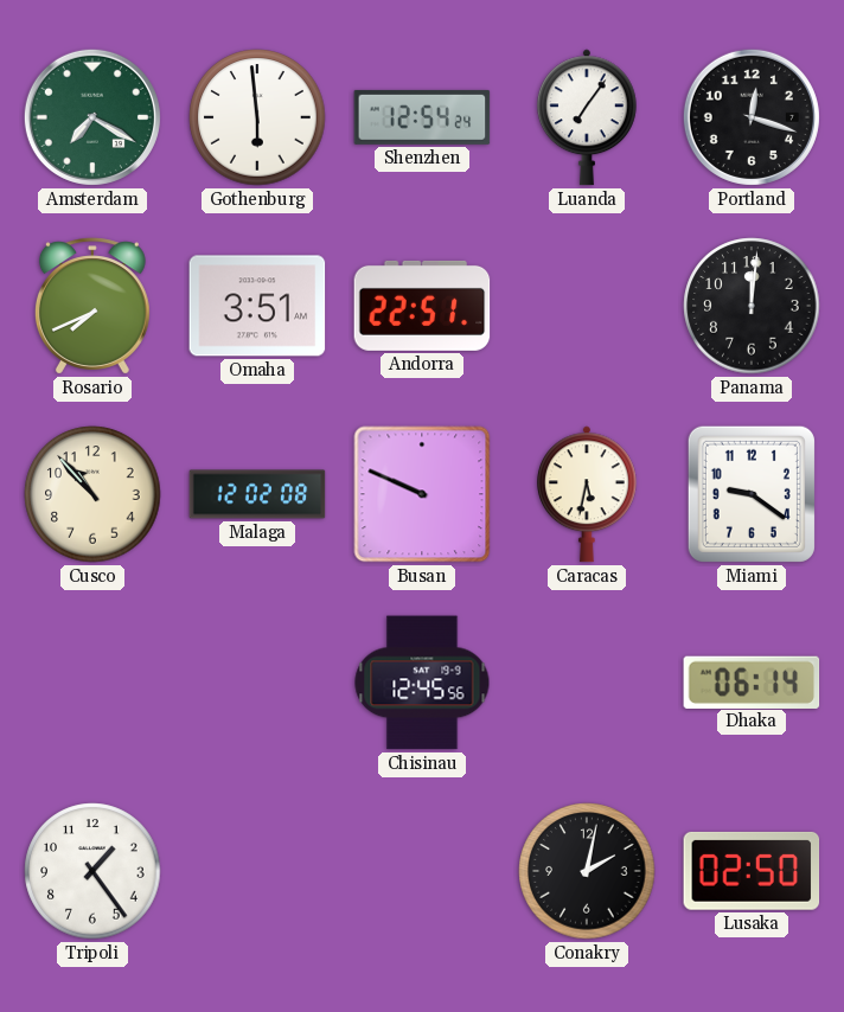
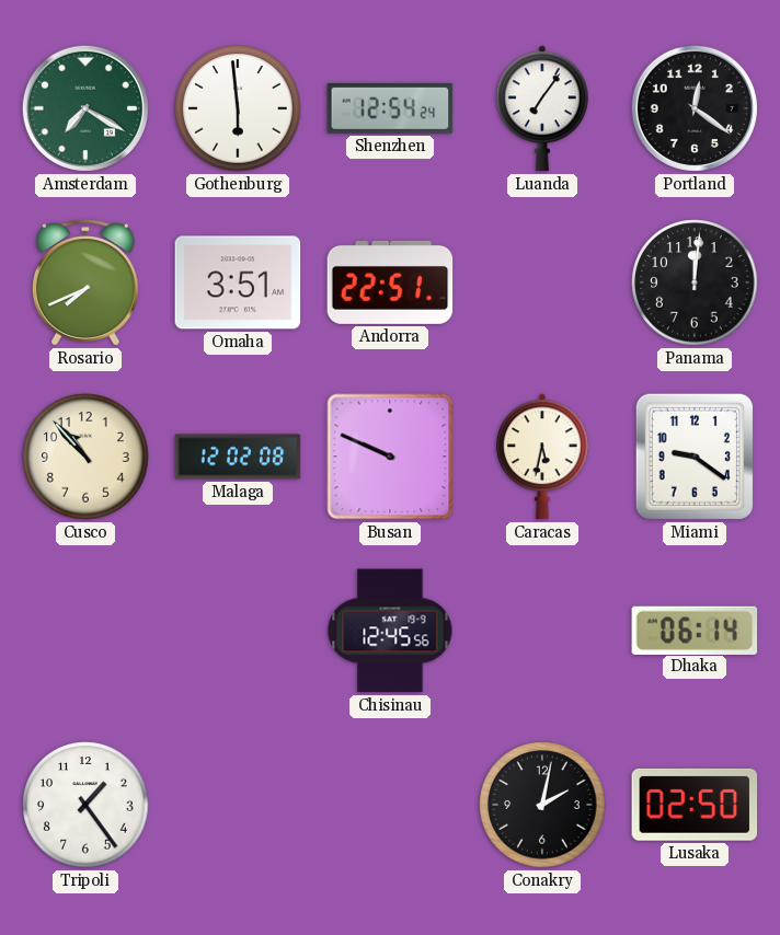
Portland: 12:18 -> 12:21
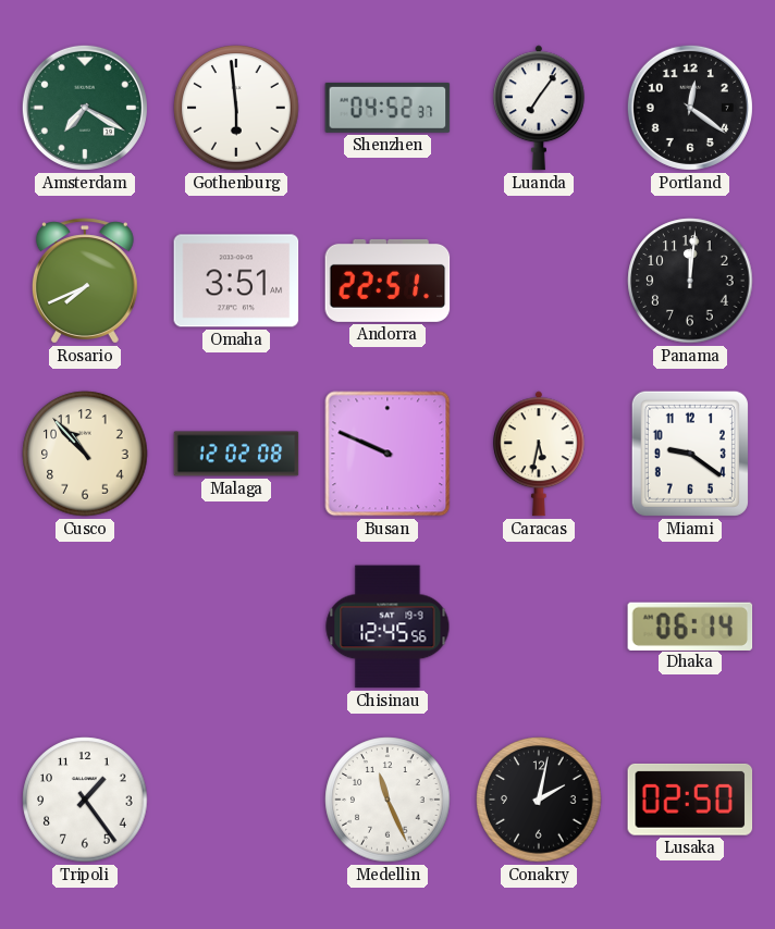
Shenzhen: 12:54 -> 04:52
Medellin: none -> 11:26
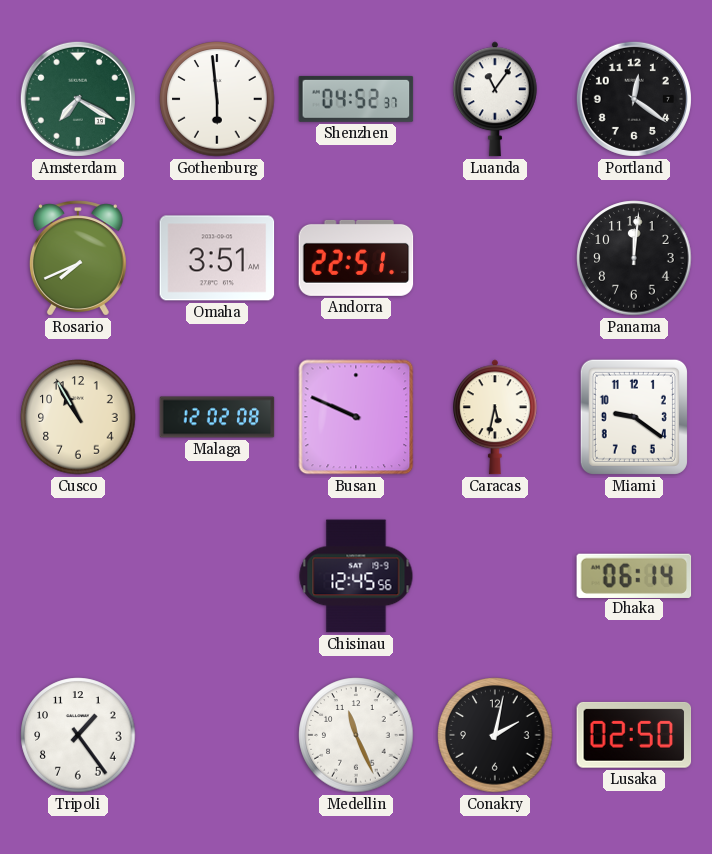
Luanda: 7:06 -> 11:06
Cusco: 10:53 -> 10:55
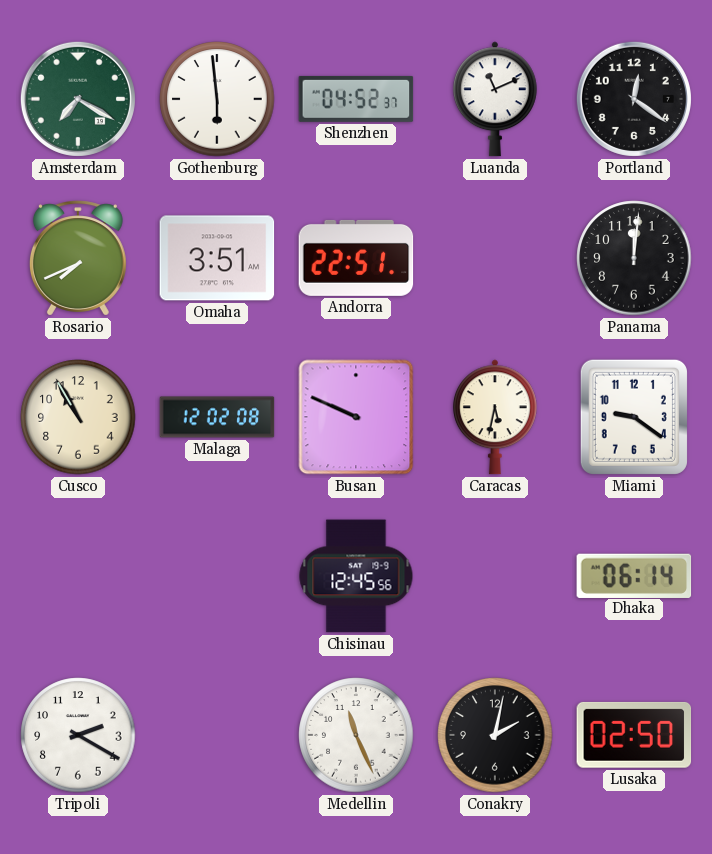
Luanda: 11:06 -> 11:11
Tripoli: 1:24 -> 2:20
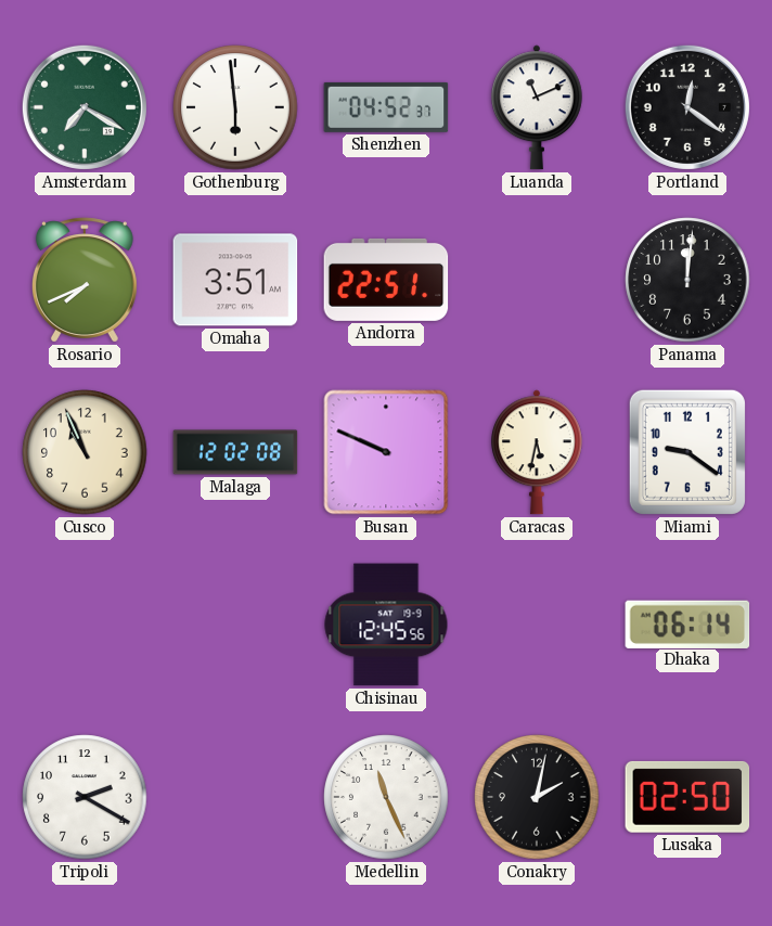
Cusco: 10:55 -> 10:56
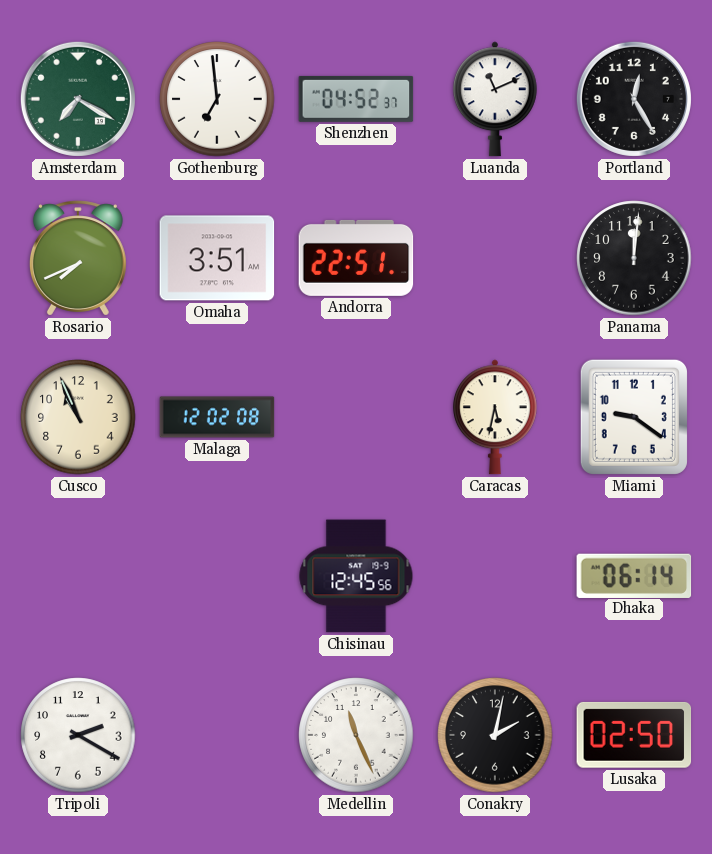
Gothenburg: 5:59 -> 6:59
Portland: 12:21 -> 12:25
Busan: 9:49 -> none
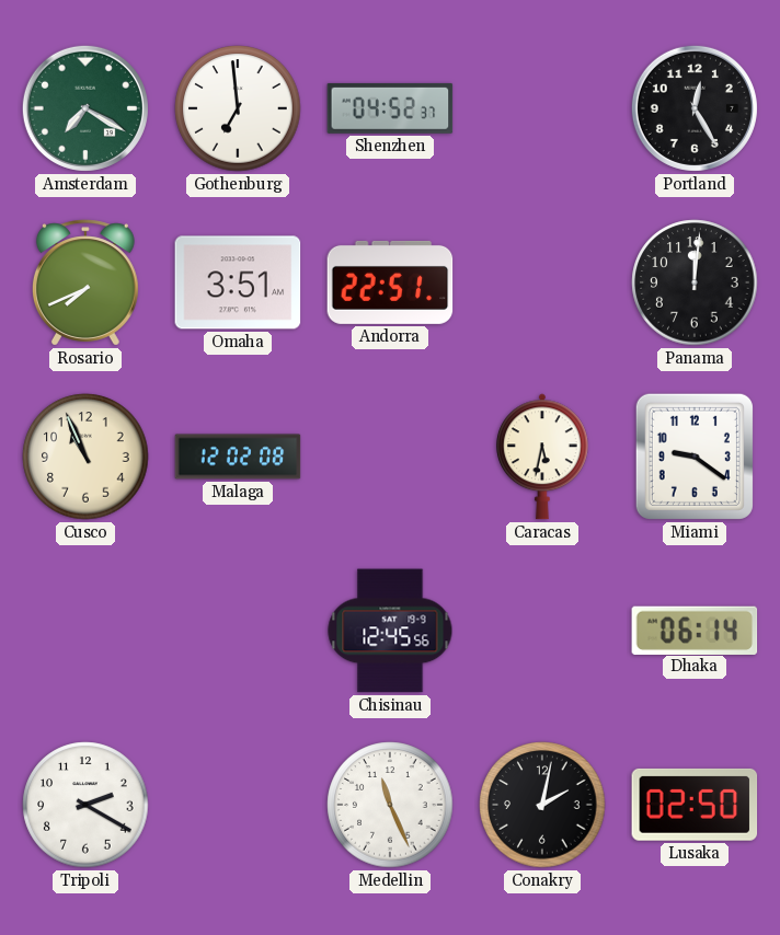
Luanda: 11:11 -> none
